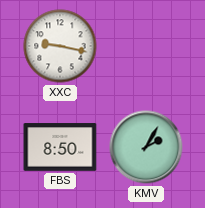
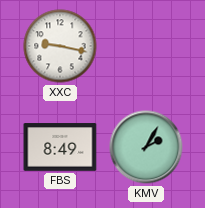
FBS: 8:50 -> 8:49
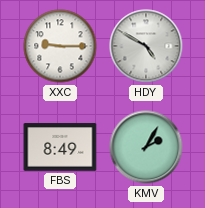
XXC: 9:17 -> 9:15
HDY: none -> 4:50
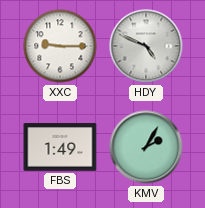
HDY: 4:50 -> 4:49
FBS: 8:49 -> 1:49
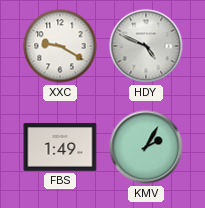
XXC: 9:15 -> 9:20
